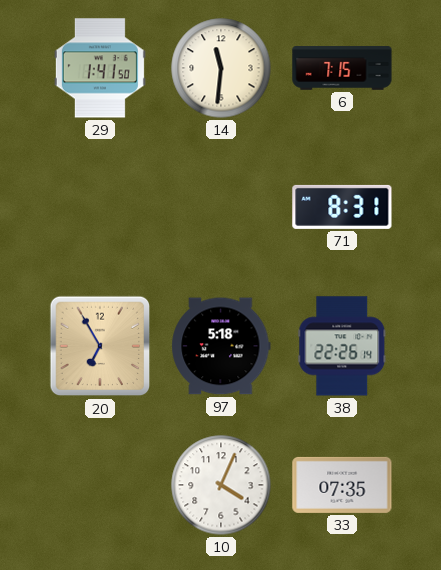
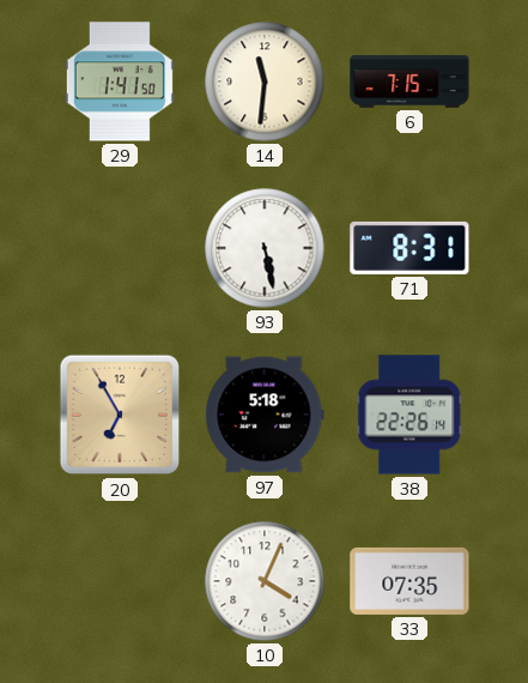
93: none -> 5:28
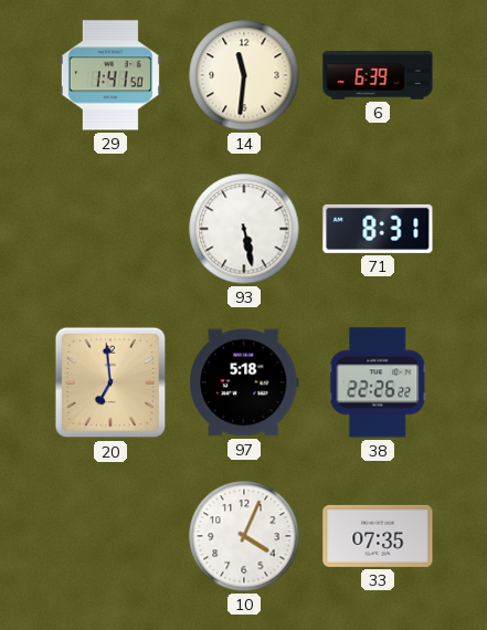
6: 7:15 -> 6:39
20: 6:55 -> 6:59
38: 22:26:14 -> 22:26:22
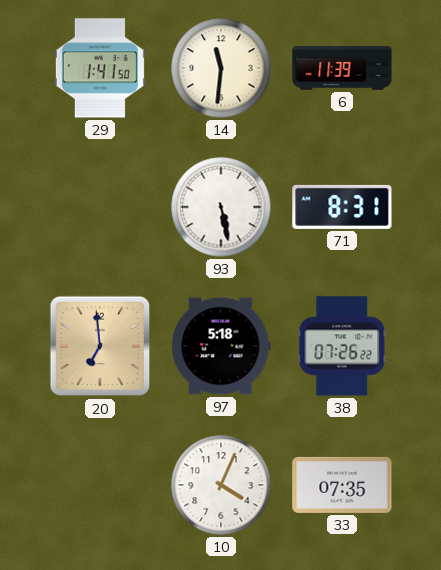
6: 6:39 -> 11:39
38: 22:26 -> 07:26
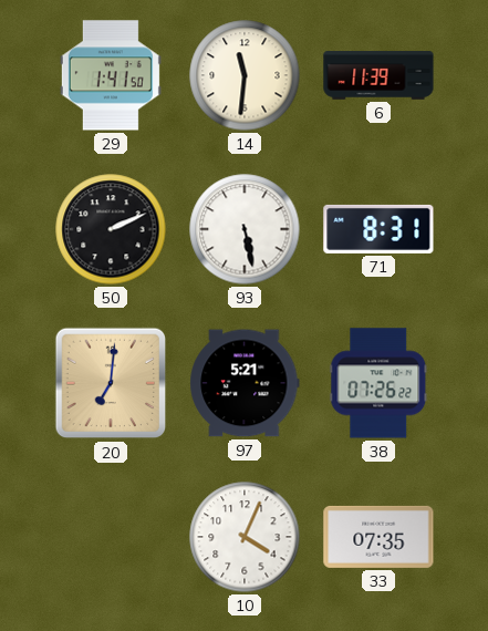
50: none -> 2:11
20: 6:59 -> 7:01
97: 5:18 -> 5:21
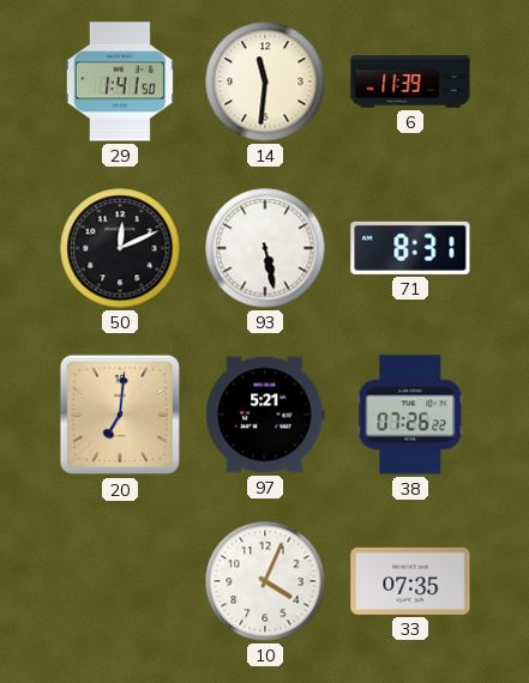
50: 2:11 -> 12:11
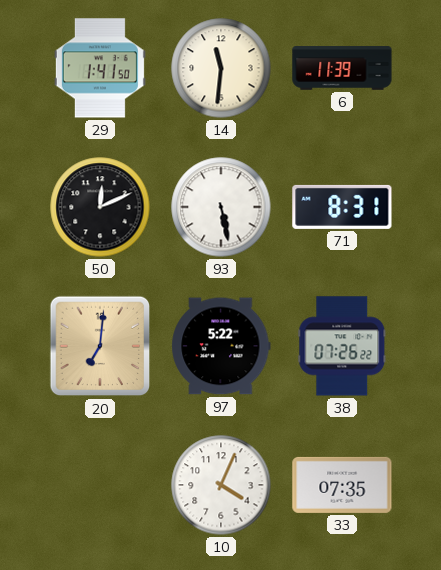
97: 5:21 -> 5:22
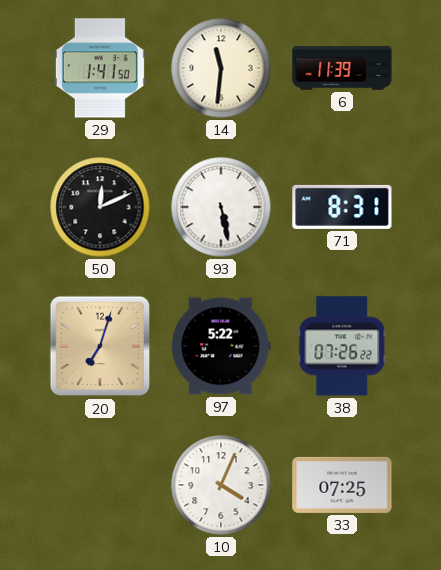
20: 7:01 -> 7:03
33: 07:35 -> 07:25
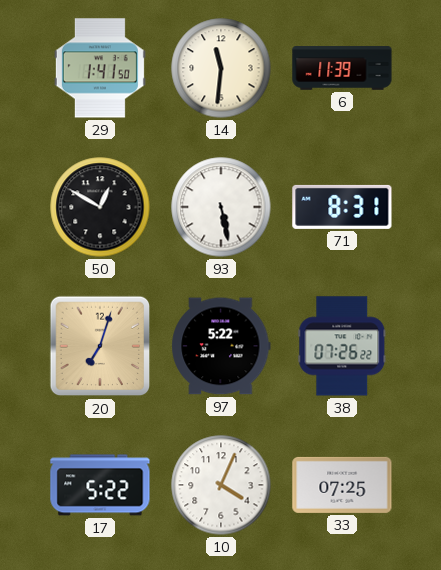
50: 12:11 -> 12:50
17: none -> 5:22
